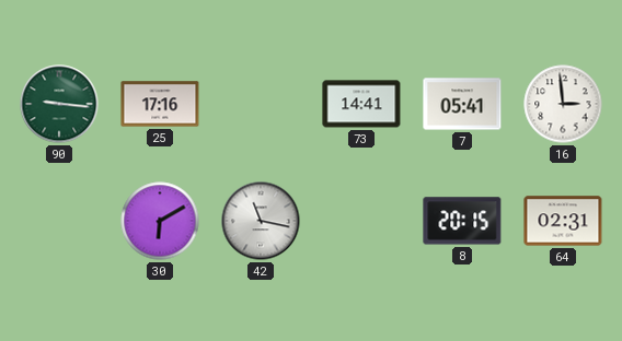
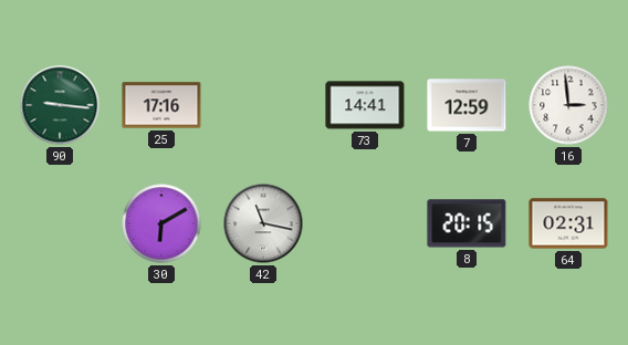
7: 05:41 -> 12:59
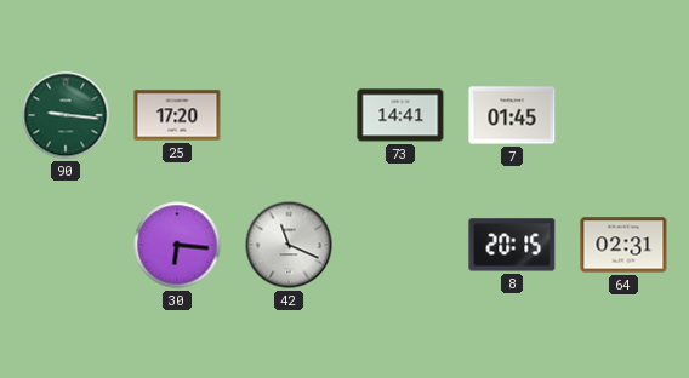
25: 17:16 -> 17:20
7: 12:59 -> 01:45
16: 2:59 -> none
30: 6:10 -> 6:16
42: 11:17 -> 11:19
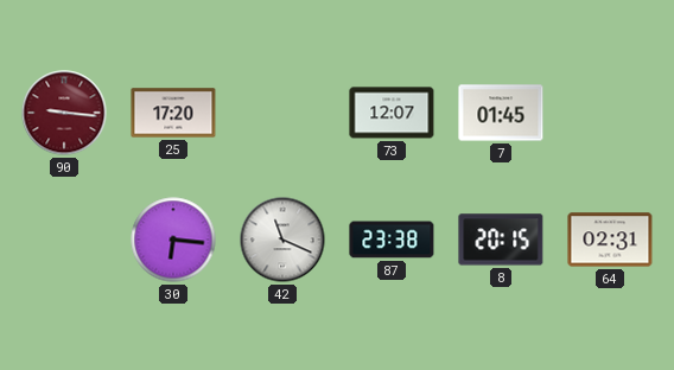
90 dial: green -> burgundy
73: 14:41 -> 12:07
87: none -> 23:38
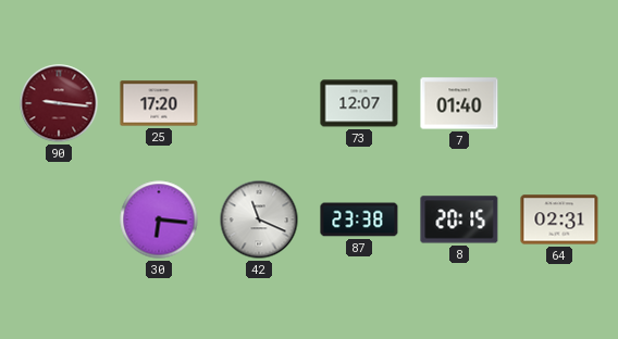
7: 01:45 -> 01:40
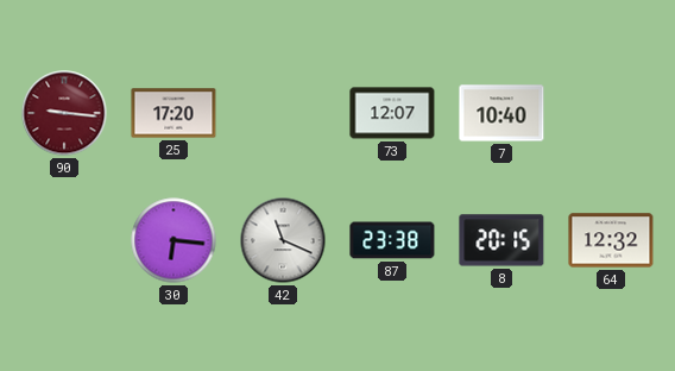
7: 01:40 -> 10:40
64: 02:31 -> 12:32
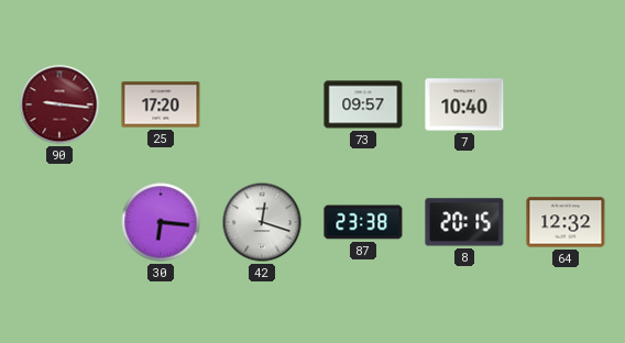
73: 12:07 -> 09:57
42: 11:19 -> 12:18
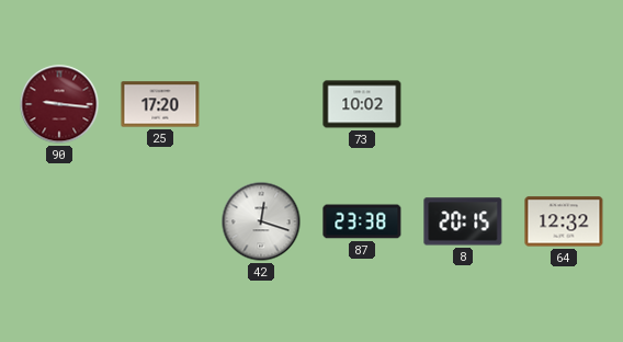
73: 09:57 -> 10:02
7: 10:40 -> none
30: 6:16 -> none
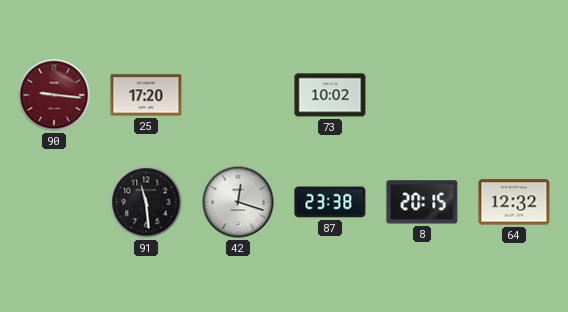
91: none -> 11:29
